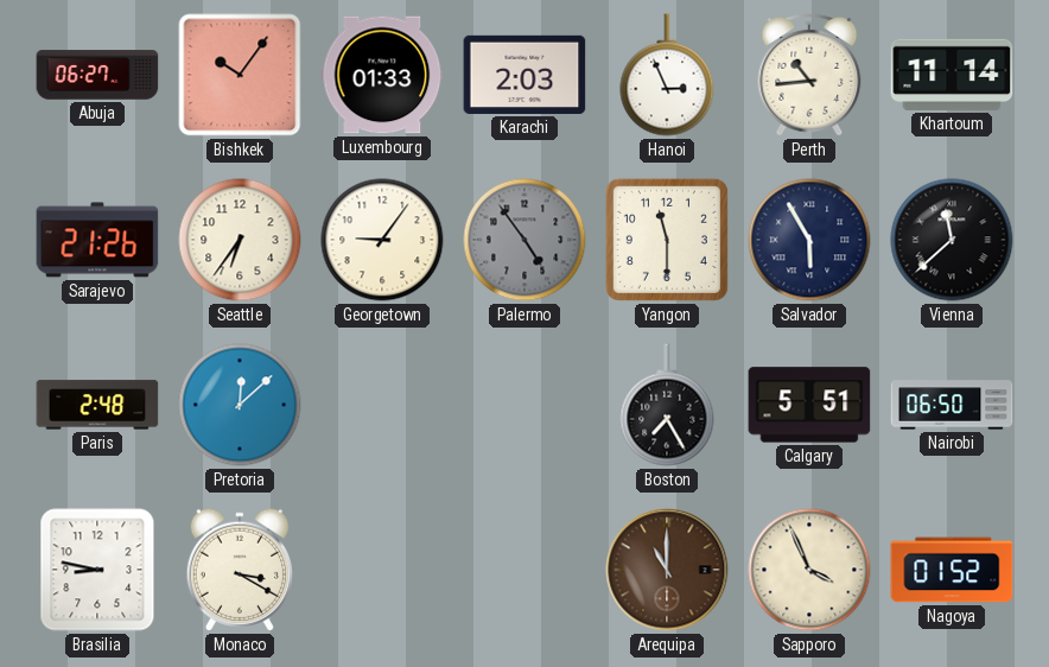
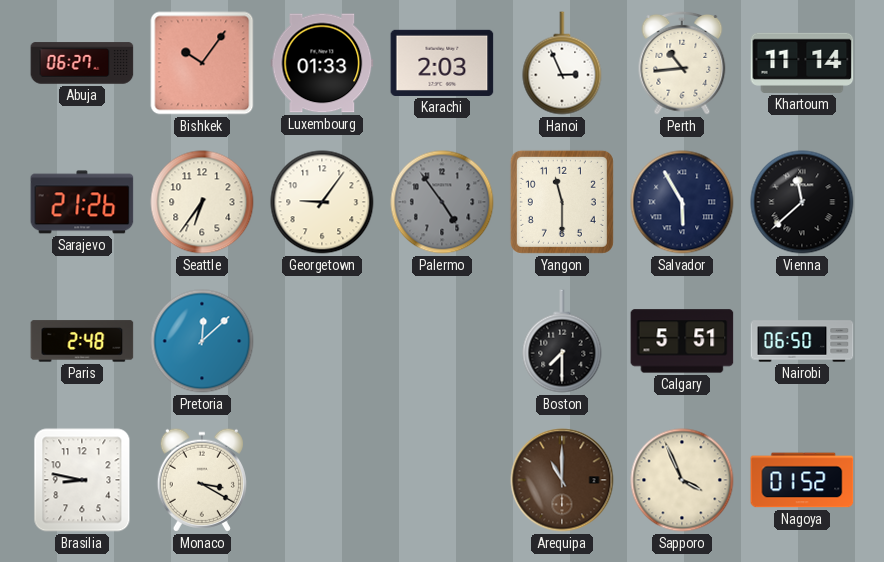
Boston: 7:25 -> 7:30
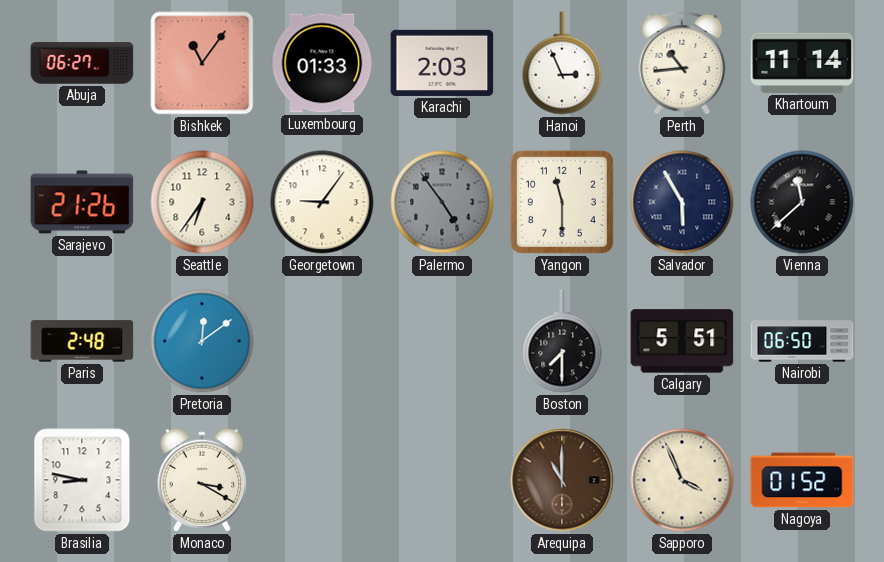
Bishkek: 10:06 -> 11:06
Pretoria: 12:08 -> 12:09
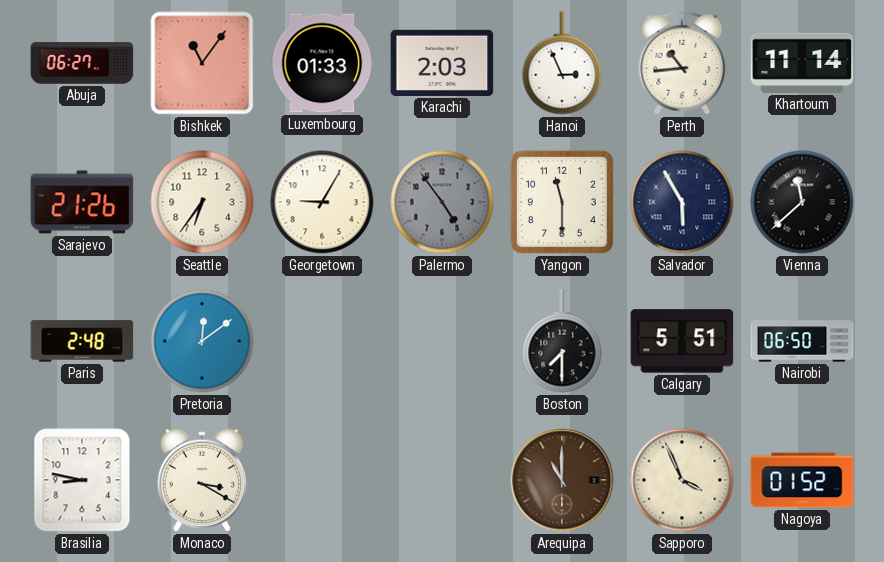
Georgetown: 9:06 -> 9:05
